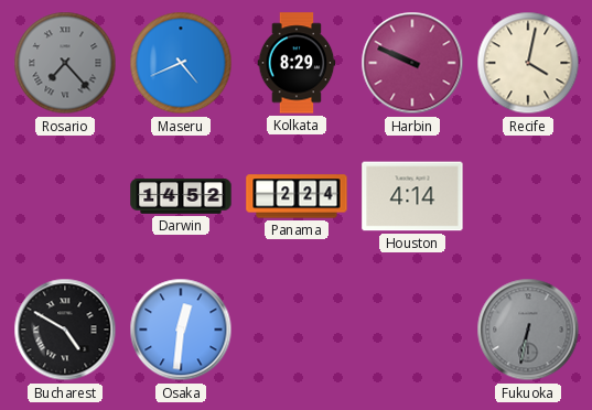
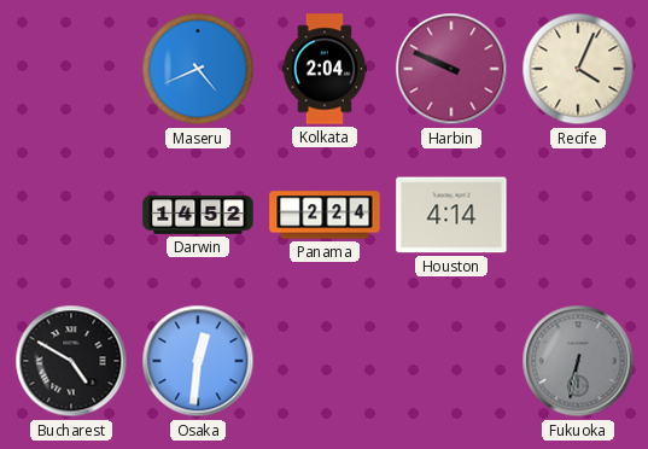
Rosario: 7:23 -> none
Kolkata: 8:29 -> 2:04
Recife: 4:02 -> 4:04
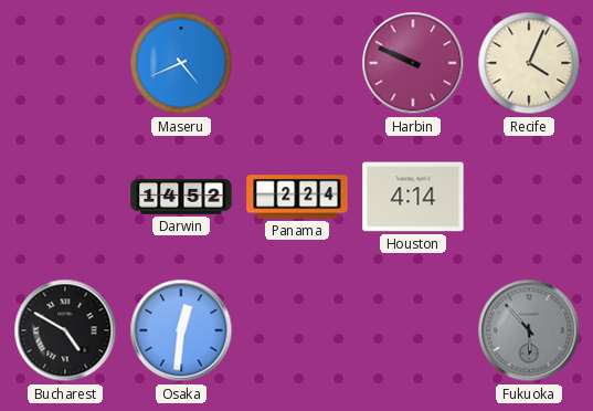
Kolkata: 2:04 -> none
Fukuoka: 6:32 -> 5:53
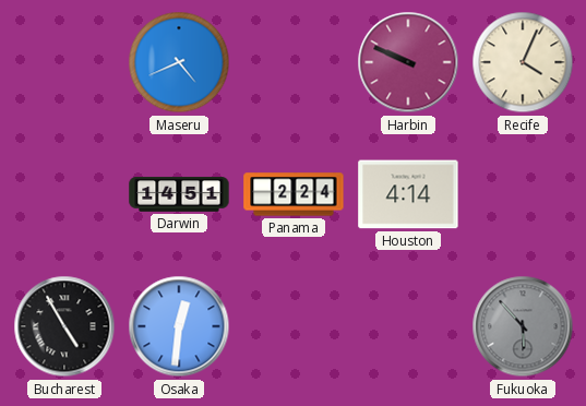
Darwin: 14:52 -> 14:51
Bucharest: 4:50 -> 4:55
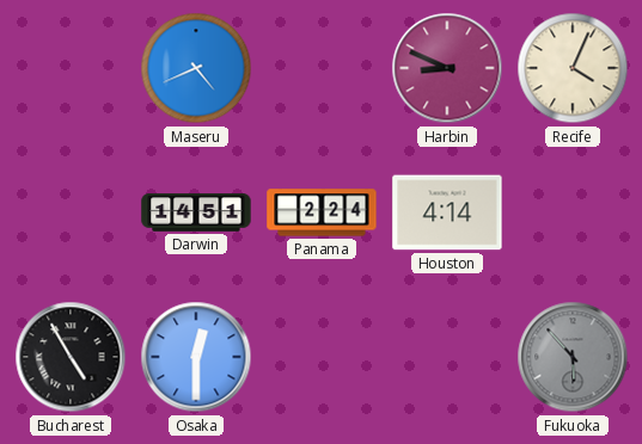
Harbin: 9:49 -> 8:49
Osaka: 12:31 -> 12:30
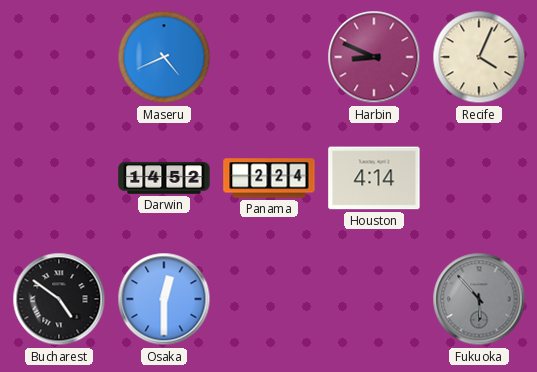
Darwin: 14:51 -> 14:52
Bucharest: 4:55 -> 4:51
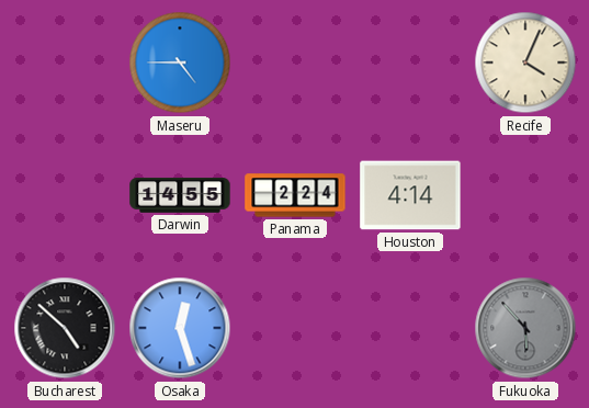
Maseru: 4:41 -> 4:45
Harbin: 8:49 -> none
Darwin: 14:52 -> 14:55
Bucharest: 4:51 -> 4:52
Osaka: 12:30 -> 12:27
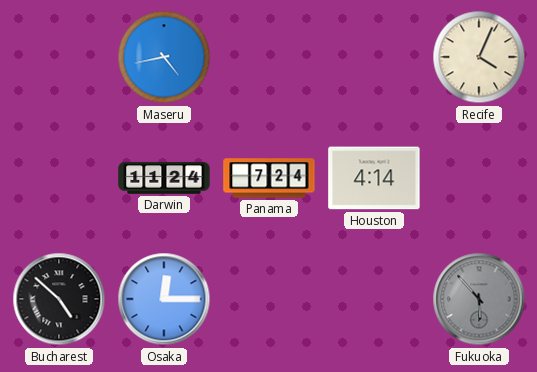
Maseru: 4:45 -> 4:43
Darwin: 14:55 -> 11:24
Panama: 2:24 -> 7:24
Osaka: 12:27 -> 12:15
